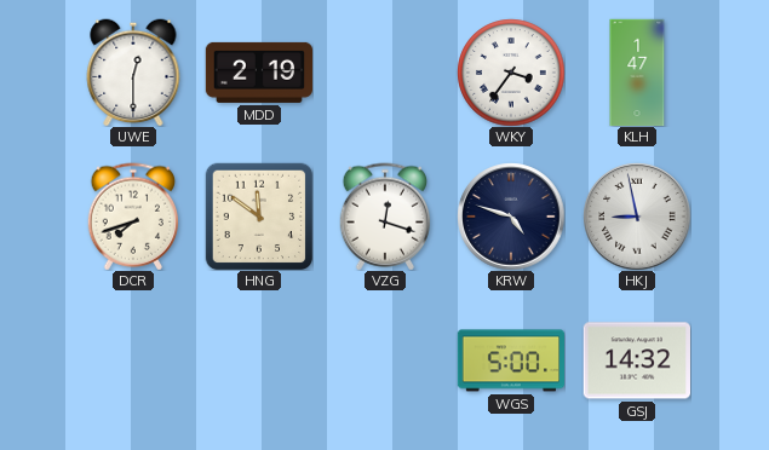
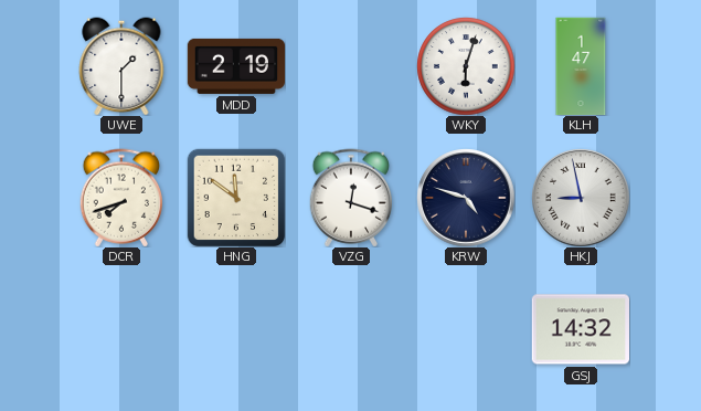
UWE: 12:30 -> 1:30
WKY: 3:36 -> 6:03
WGS: 5:00 -> none
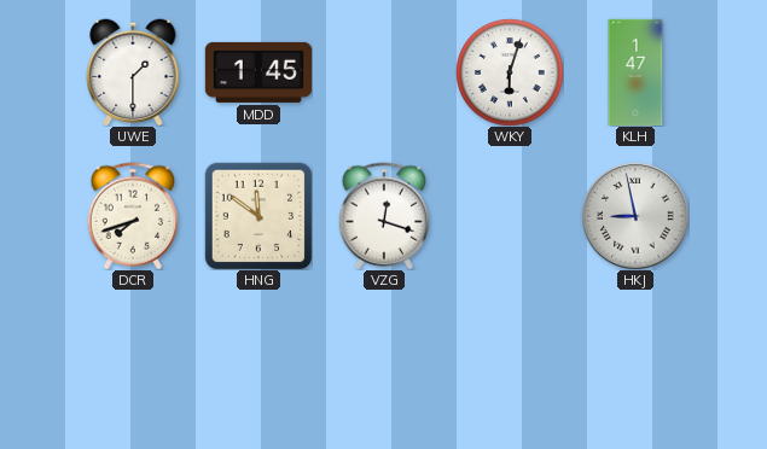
MDD: 2:19 -> 1:45
KRW: 4:48 -> none
GSJ: 14:32 -> none
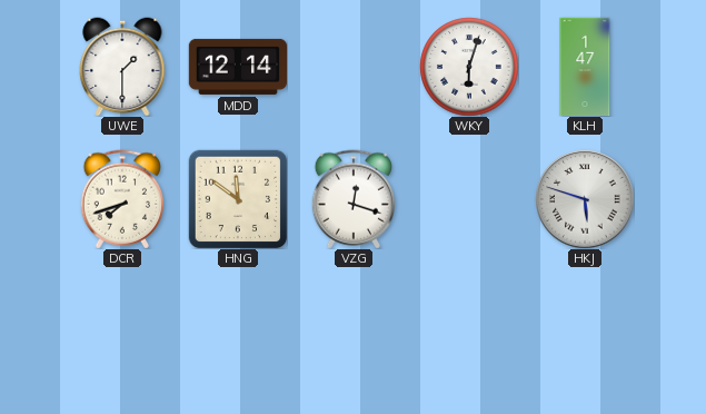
MDD: 1:45 -> 12:14
HKJ: 8:58 -> 5:48
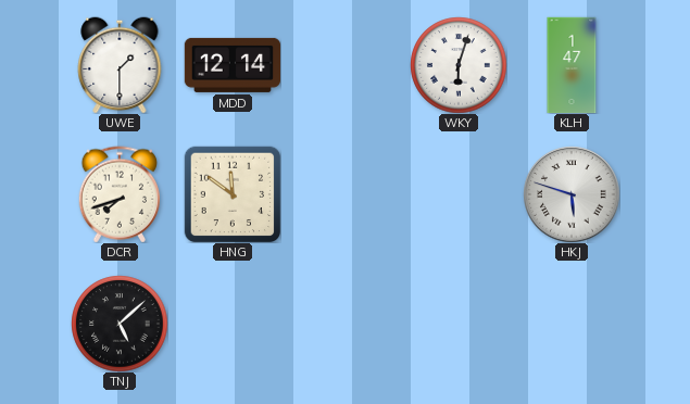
VZG: 12:18 -> none
TNJ: none -> 5:08
